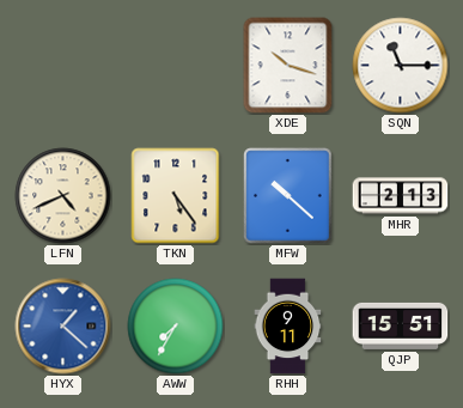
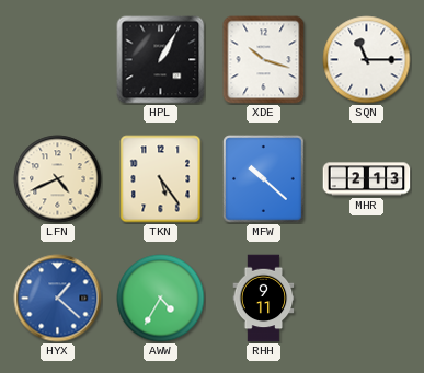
HPL: none -> 1:05
AWW: 7:35 -> 4:35
QJP: 15:51 -> none
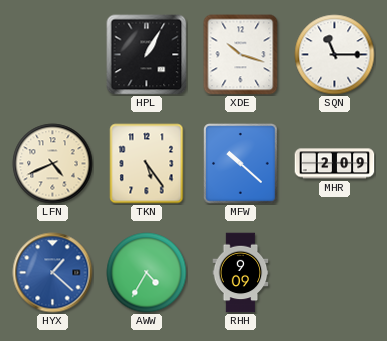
MHR: 2:13 -> 2:09
RHH: 9:11 -> 9:09
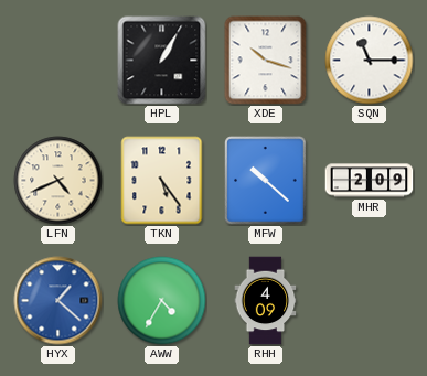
RHH: 9:09 -> 4:09
